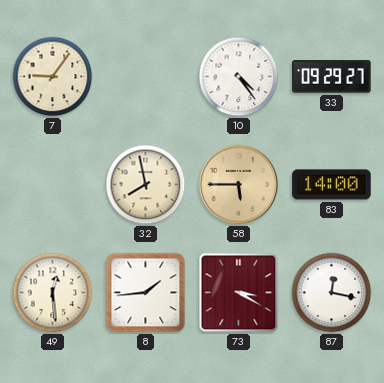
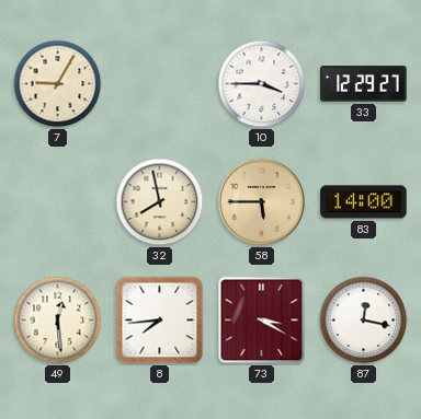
7: 9:06 -> 9:05
10: 4:24 -> 3:45
33: 09:29 -> 12:29
8: 1:44 -> 7:44
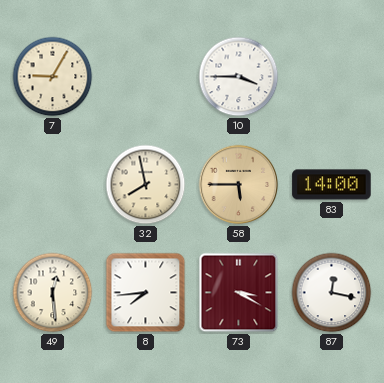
33: 12:29 -> none
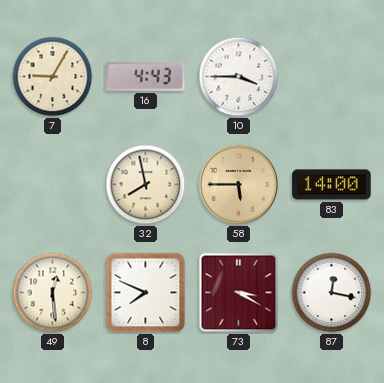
16: none -> 4:43
8: 7:44 -> 7:49
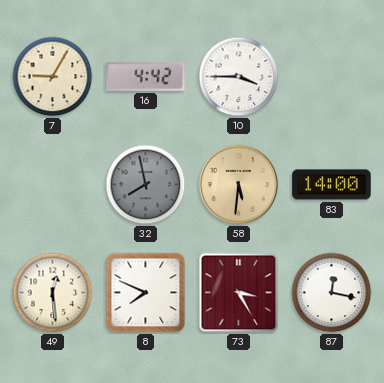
16: 4:43 -> 4:42
32 dial: cream -> grey
58: 5:45 -> 5:31
73: 3:20 -> 3:25
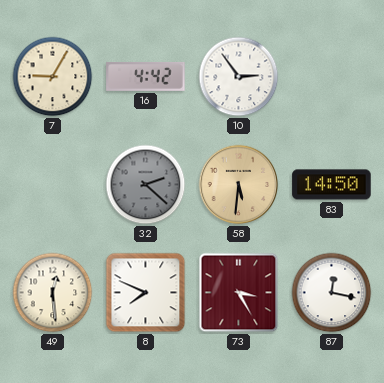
10: 3:45 -> 2:54
32: 7:58 -> 2:22
83: 14:00 -> 14:50
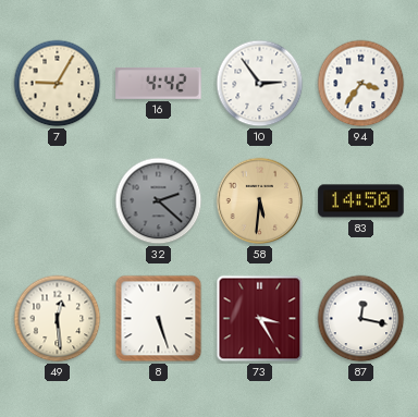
94: none -> 3:36
8: 7:49 -> 5:27
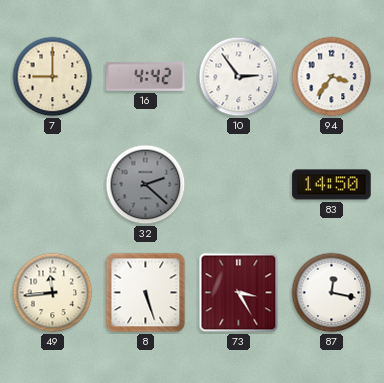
7: 9:05 -> 9:00
58: 5:31 -> none
49: 12:29 -> 11:44
